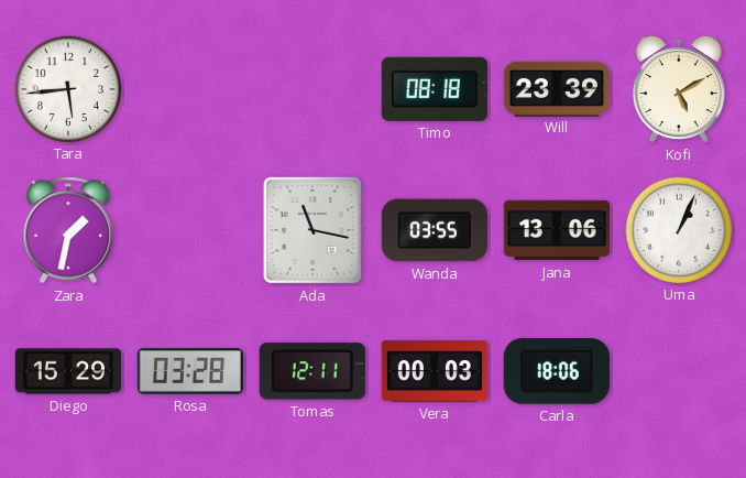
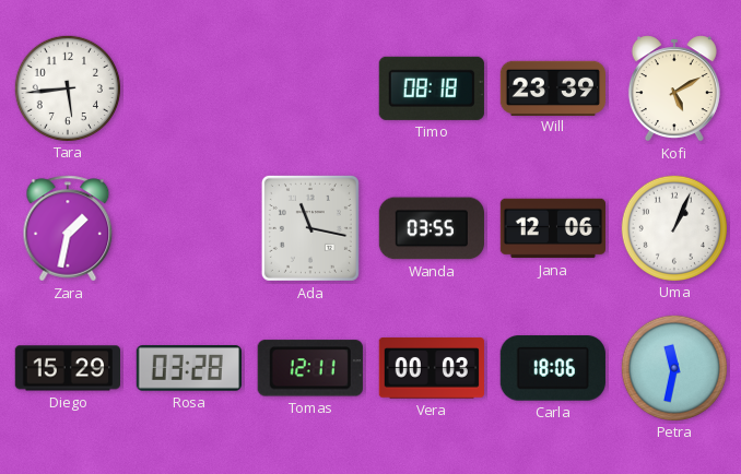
Jana: 13:06 -> 12:06
Petra: none -> 11:32
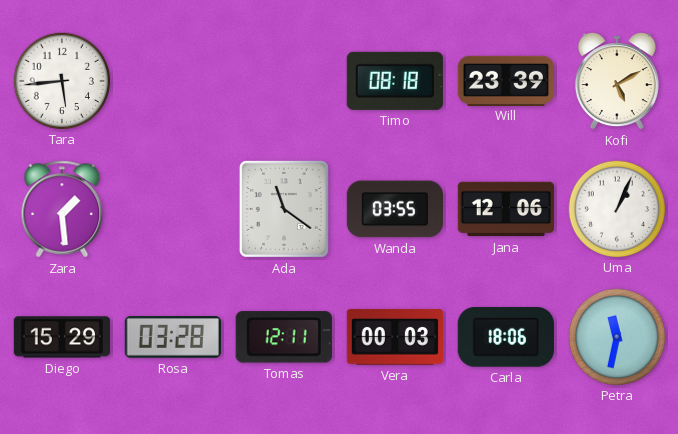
Zara: 1:32 -> 1:29
Ada: 11:17 -> 11:21
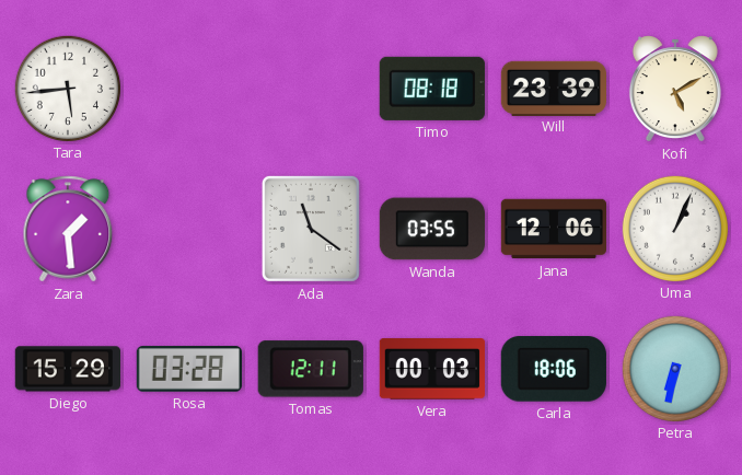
Petra: 11:32 -> 6:32
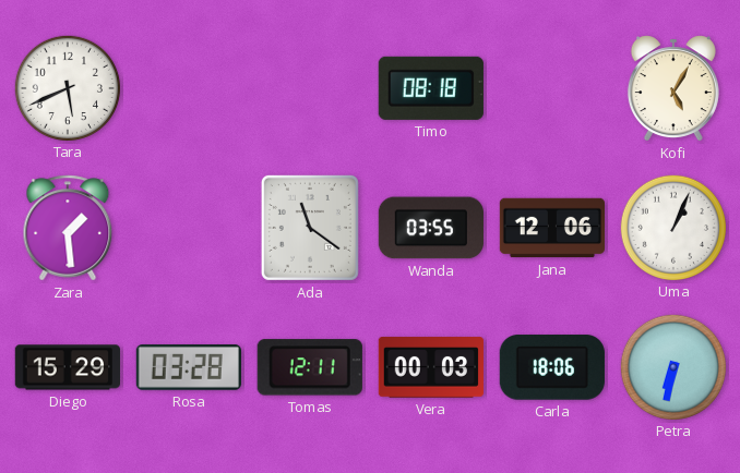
Tara: 5:44 -> 5:41
Will: 23:39 -> none
Kofi: 5:10 -> 5:05
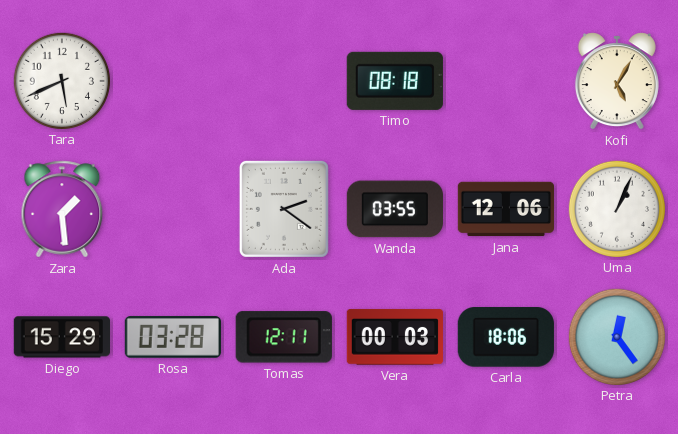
Ada: 11:21 -> 2:21
Petra: 6:32 -> 12:24
